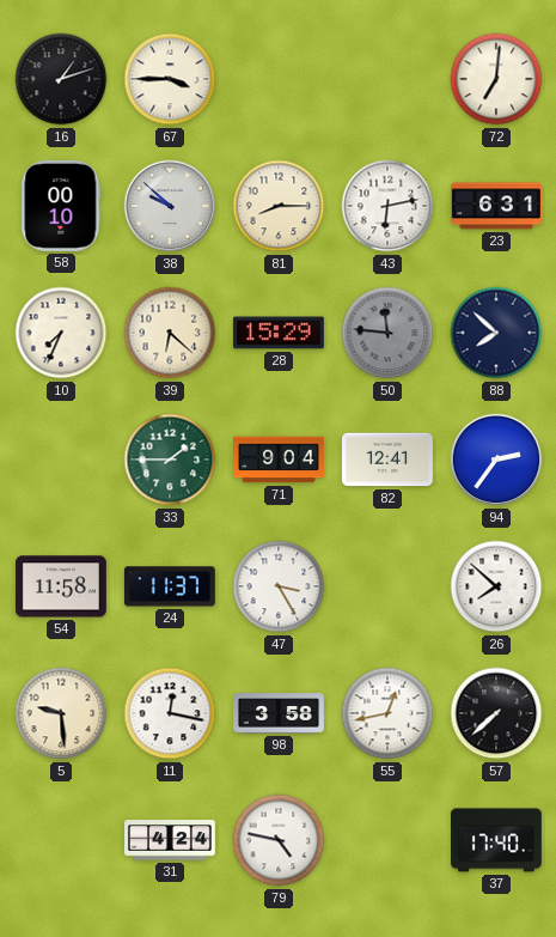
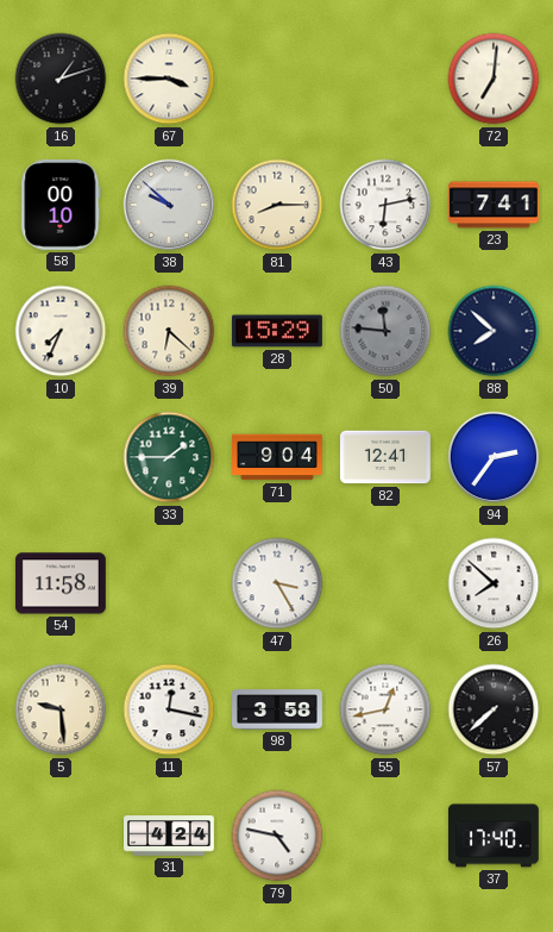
23: 6:31 -> 7:41
24: 11:37 -> none
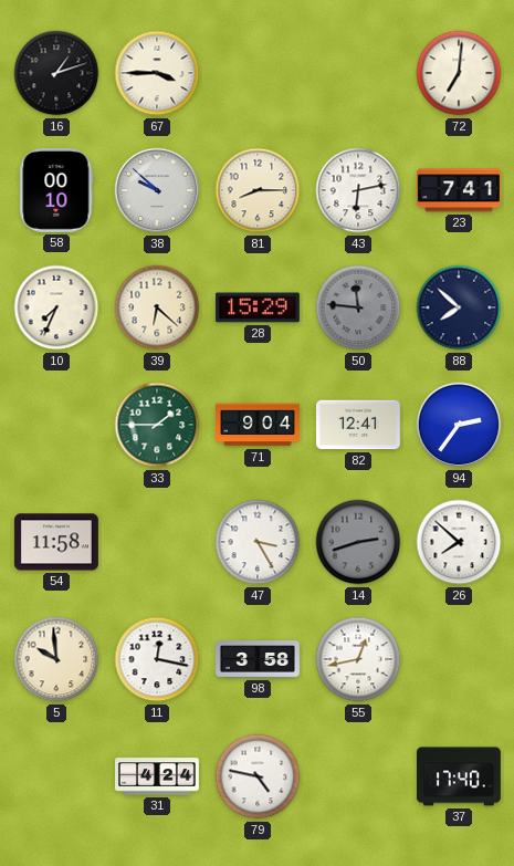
14: none -> 2:42
5: 9:29 -> 9:59
57: 7:38 -> none
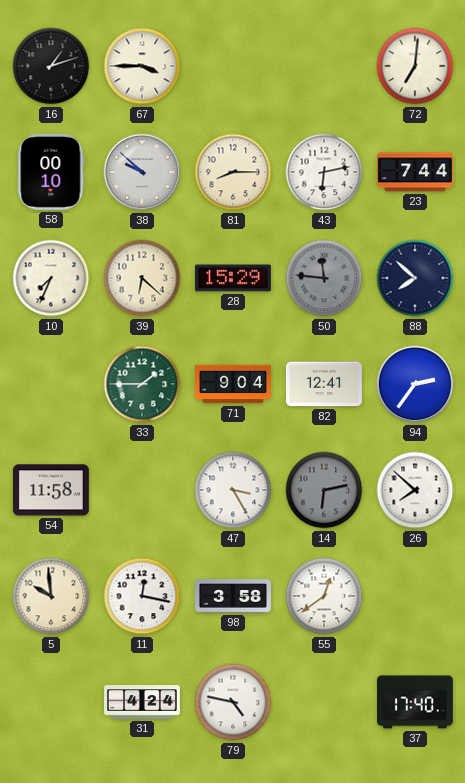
23: 7:41 -> 7:44
14: 2:42 -> 6:13
55: 12:43 -> 12:39
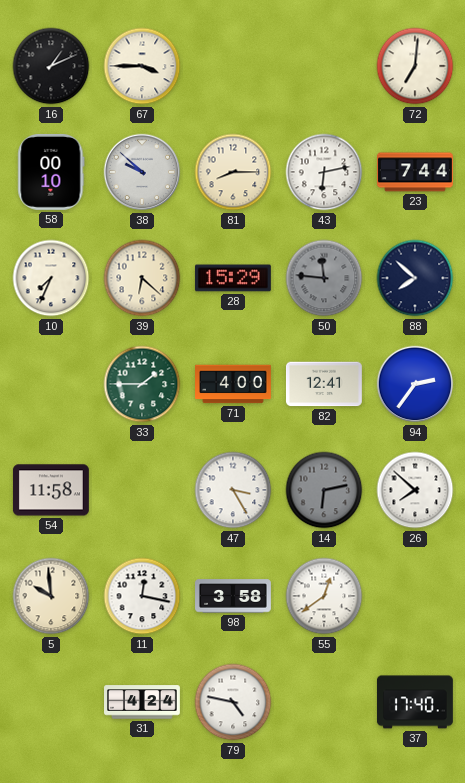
16: 1:12 -> 1:11
71: 9:04 -> 4:00
